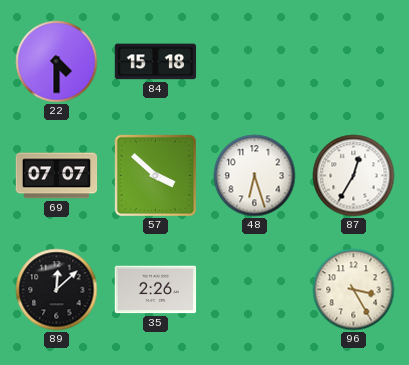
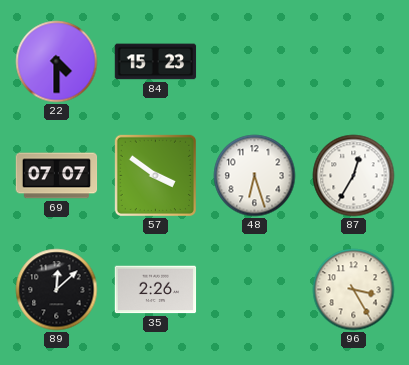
84: 15:18 -> 15:23
57: 3:52 -> 3:51
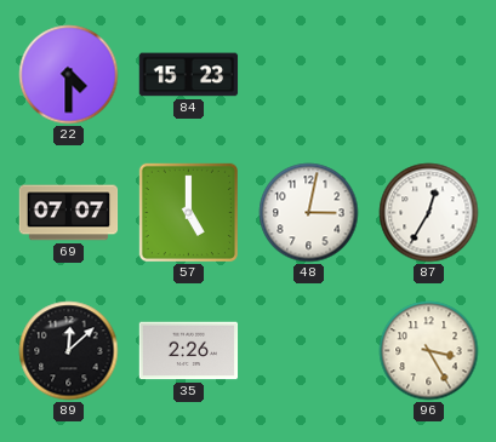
57: 3:51 -> 5:00
48: 6:27 -> 3:02
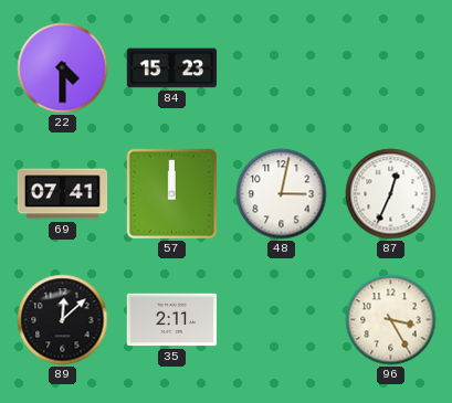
69: 07:07 -> 07:41
57: 5:00 -> 12:00
87: 12:35 -> 12:34
35: 2:26 -> 2:11
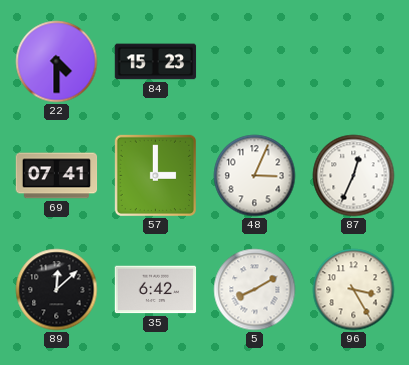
57: 12:00 -> 3:00
48: 3:02 -> 3:04
35: 2:11 -> 6:42
5: none -> 8:10
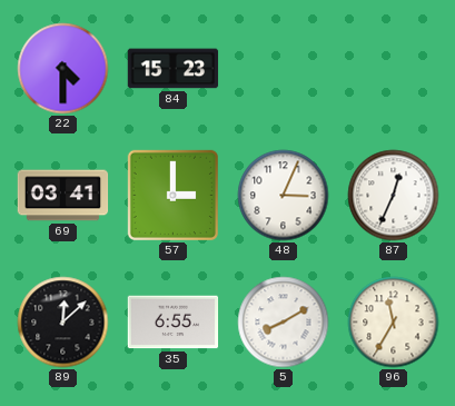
69: 07:41 -> 03:41
35: 6:42 -> 6:55
96: 3:25 -> 11:35
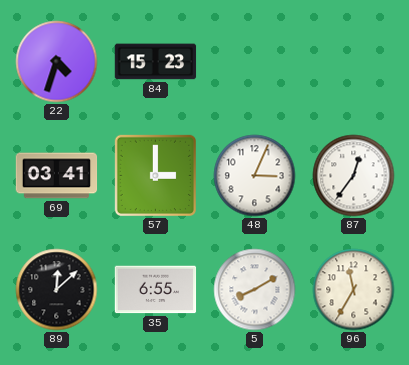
22: 4:30 -> 4:33
87: 12:34 -> 12:36
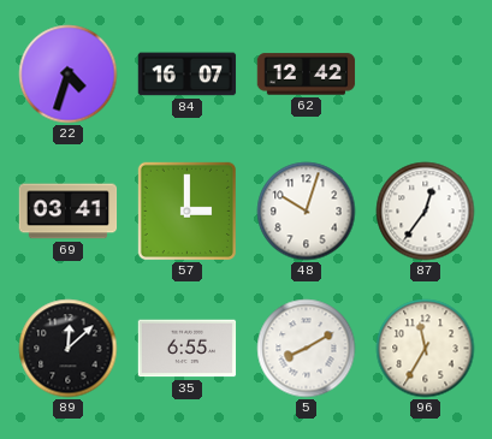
84: 15:23 -> 16:07
62: none -> 12:42
48: 3:04 -> 10:03
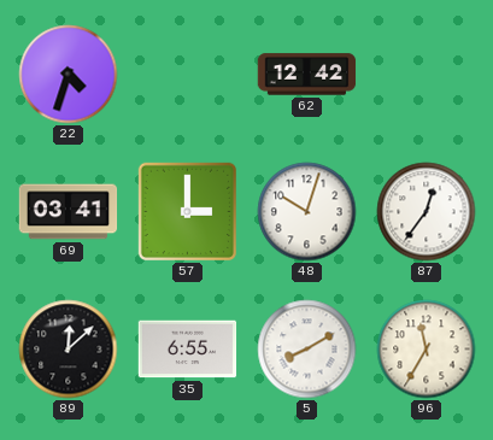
84: 16:07 -> none
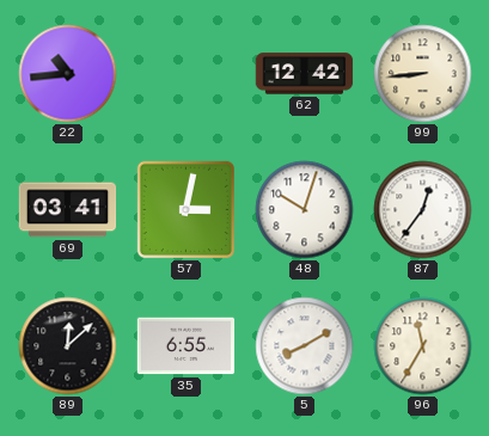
22: 4:33 -> 10:44
99: none -> 8:44
57: 3:00 -> 3:02
